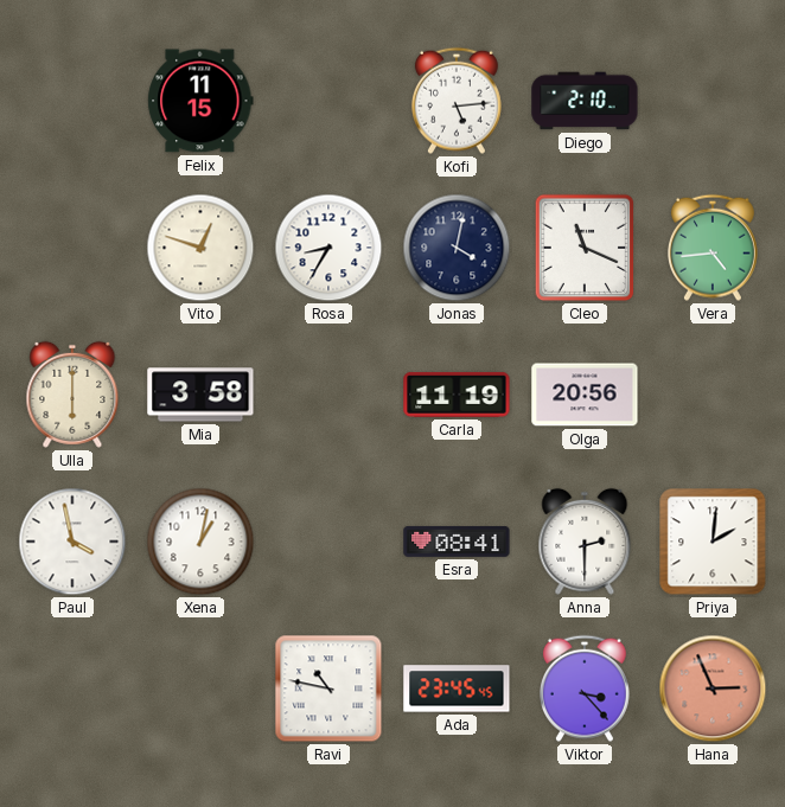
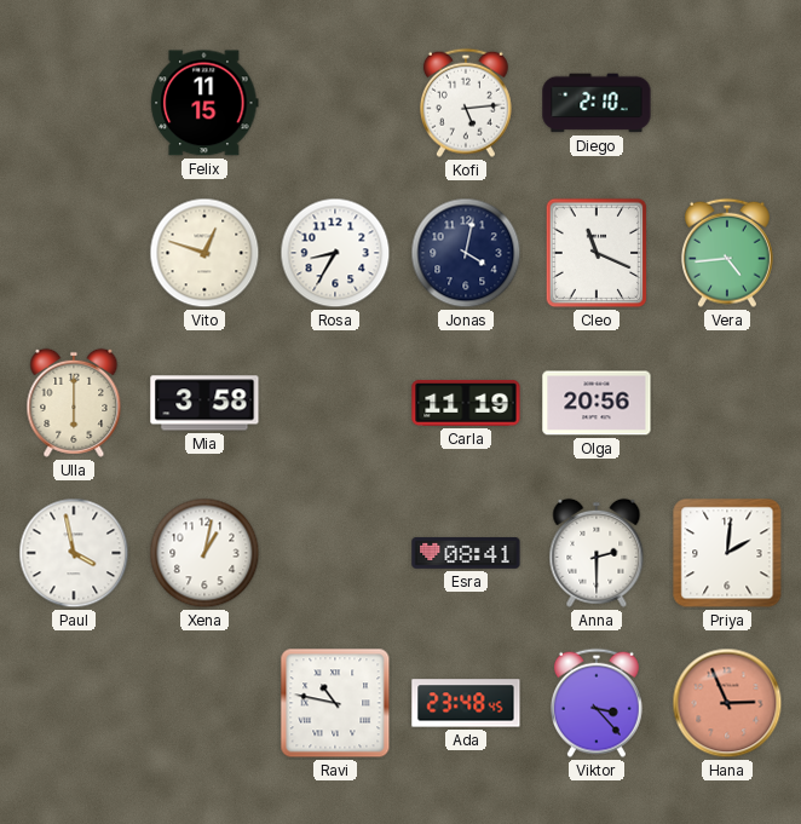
Ada: 23:45 -> 23:48
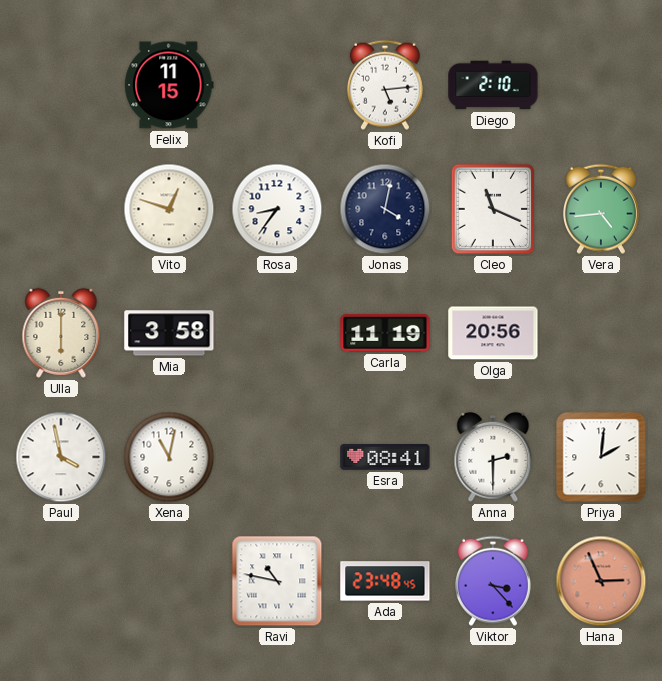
Rosa: 8:35 -> 8:36
Xena: 1:02 -> 11:02
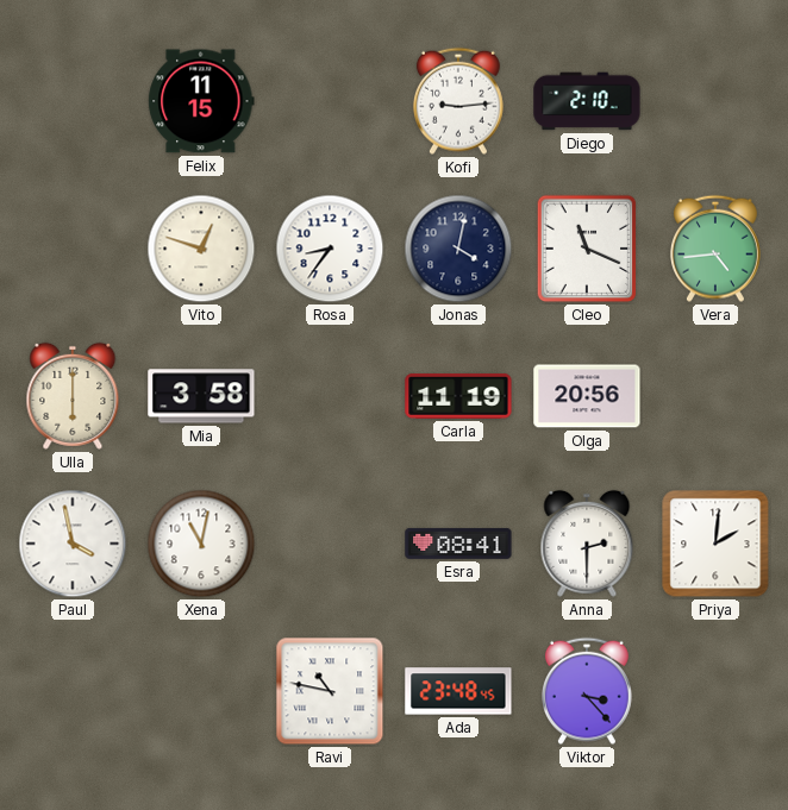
Kofi: 5:14 -> 9:14
Hana: 2:56 -> none
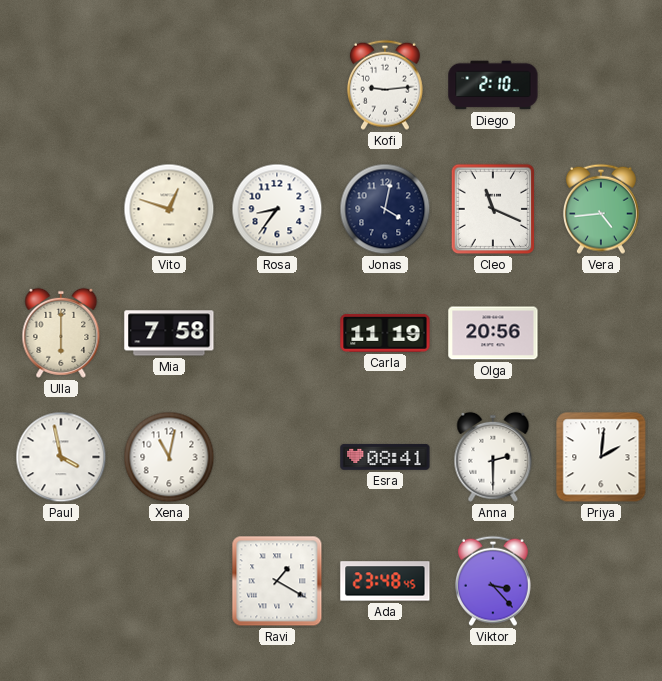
Felix: 11:15 -> none
Mia: 3:58 -> 7:58
Ravi: 10:47 -> 1:20
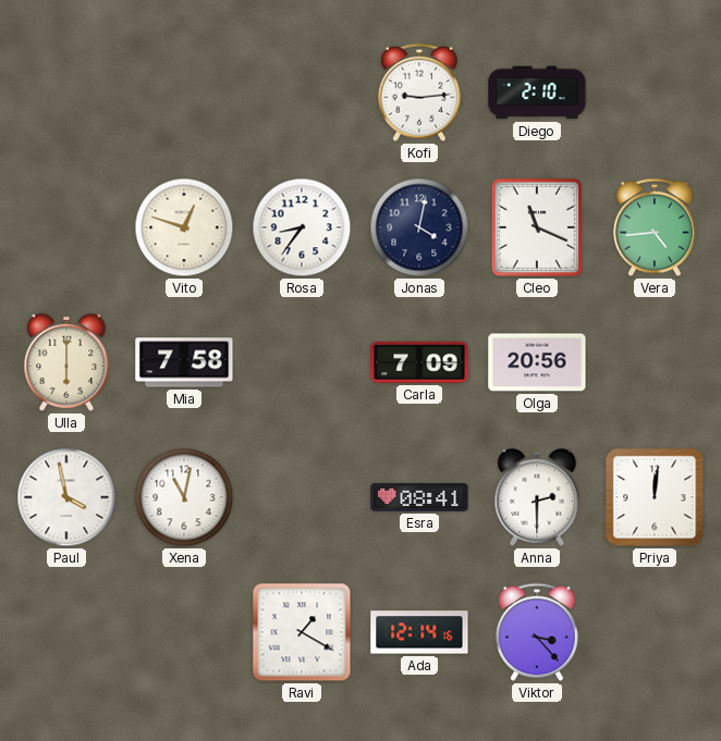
Carla: 11:19 -> 7:09
Priya: 2:01 -> 12:01
Ada: 23:48 -> 12:14
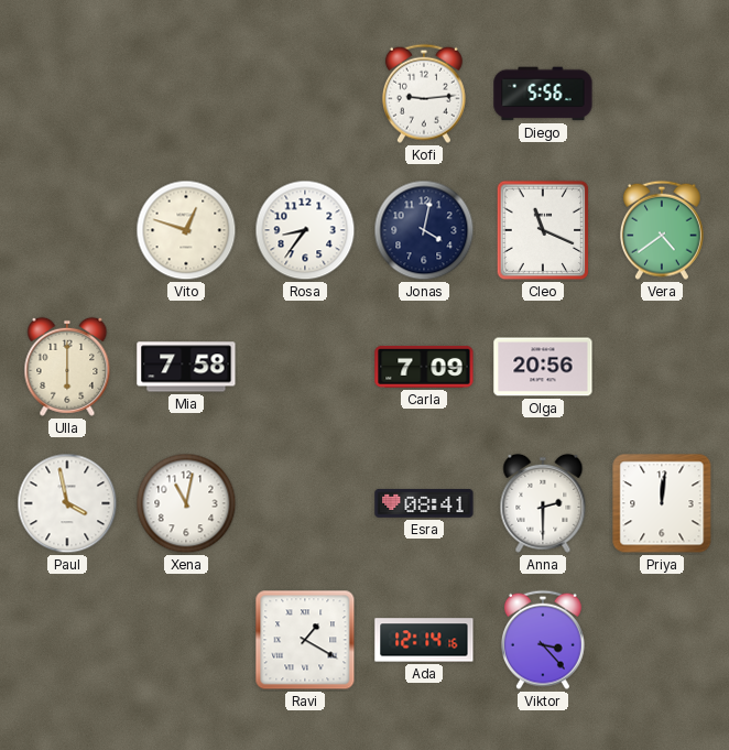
Diego: 2:10 -> 5:56
Vera: 4:44 -> 4:39
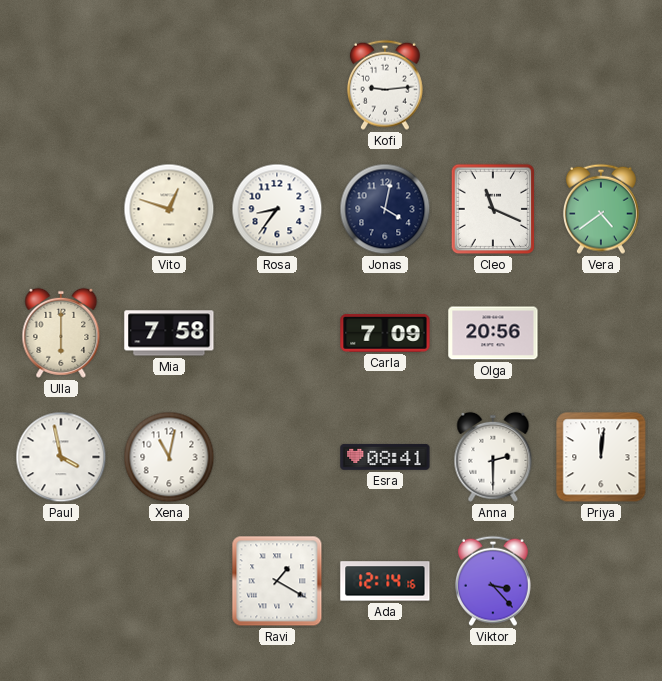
Diego: 5:56 -> none
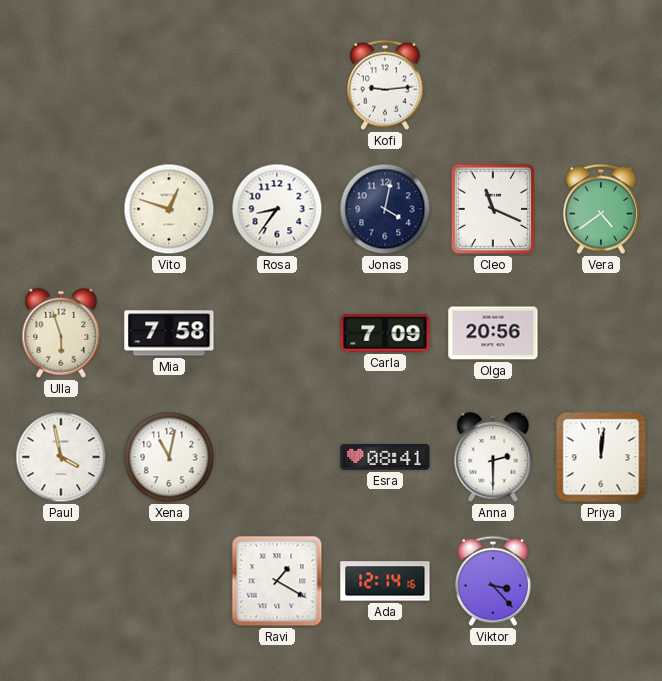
Ulla: 6:00 -> 5:57
